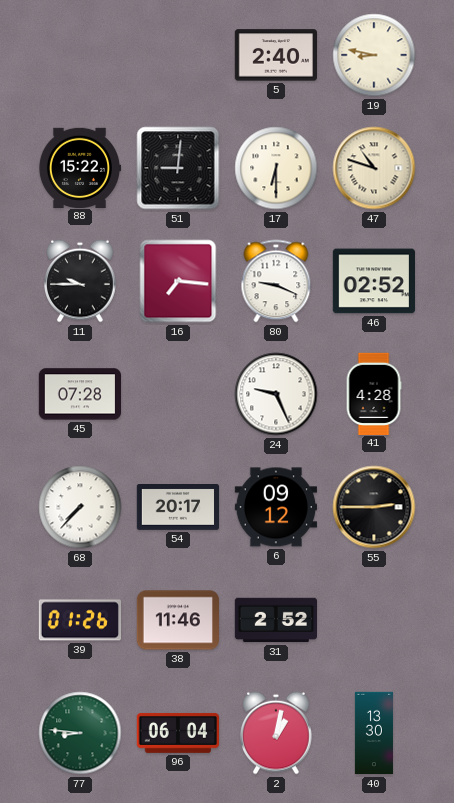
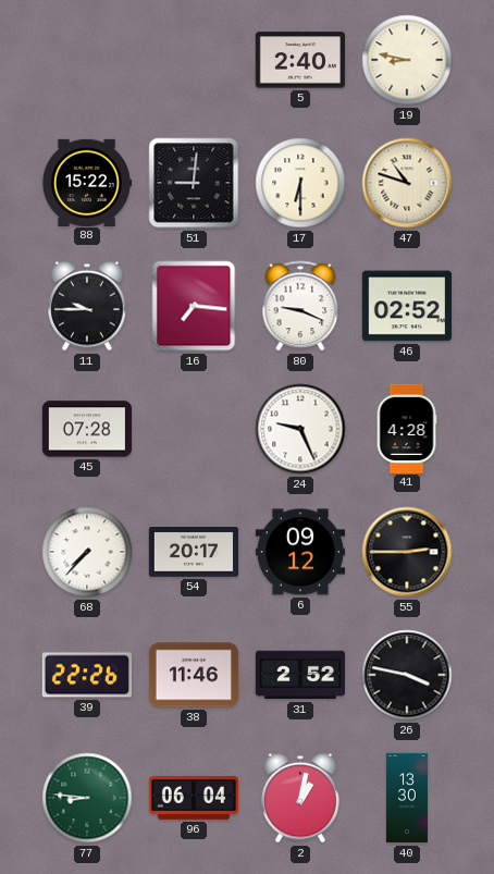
39: 01:26 -> 22:26
26: none -> 3:47
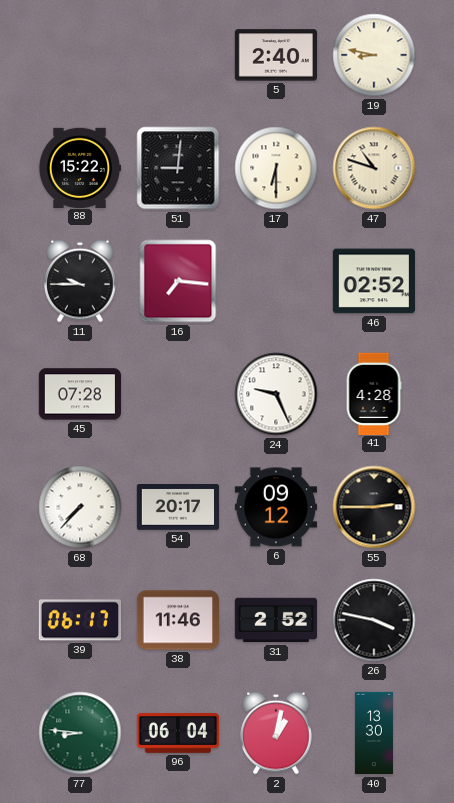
80: 9:19 -> none
39: 22:26 -> 06:17
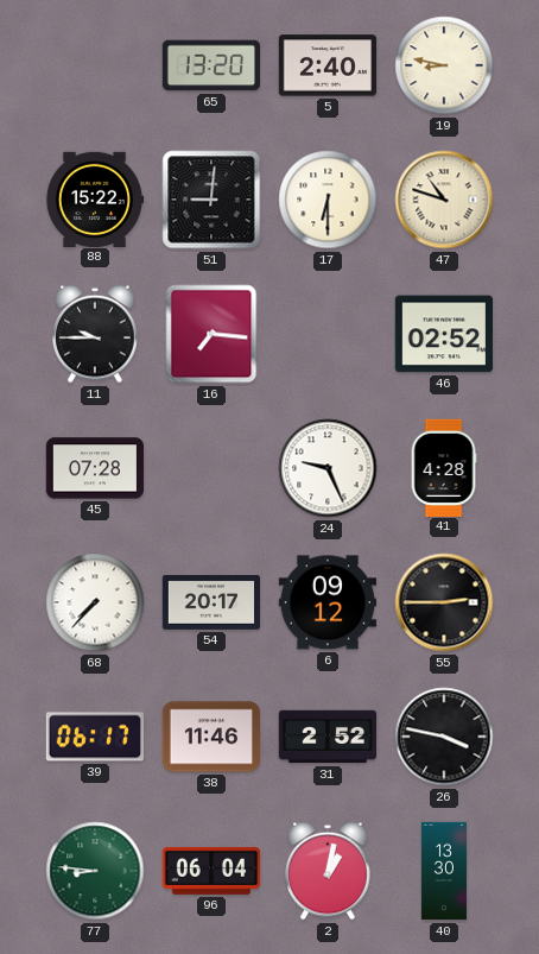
65: none -> 13:20
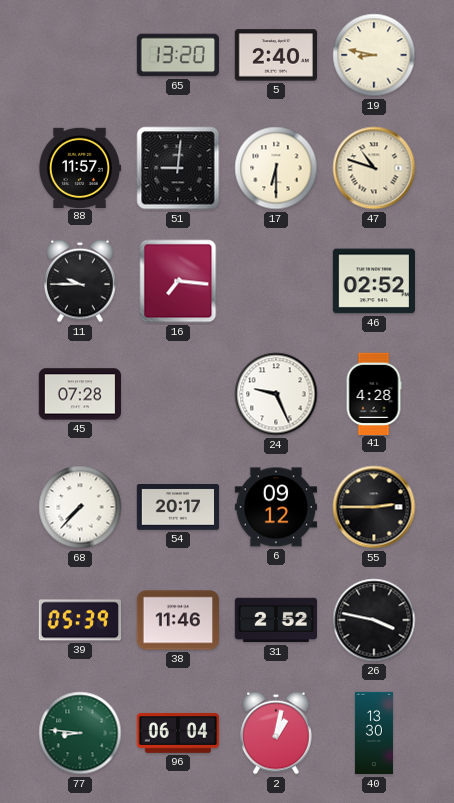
88: 15:22 -> 11:57
39: 06:17 -> 05:39
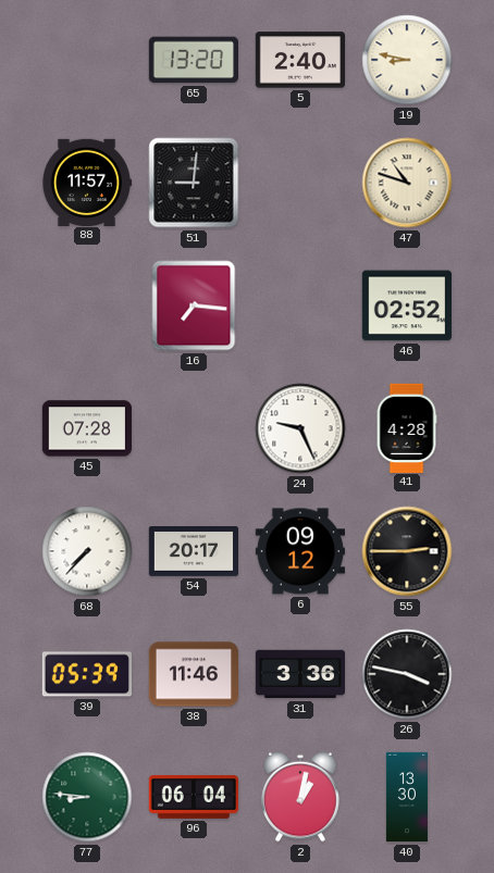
17: 6:30 -> none
11: 9:45 -> none
31: 2:52 -> 3:36
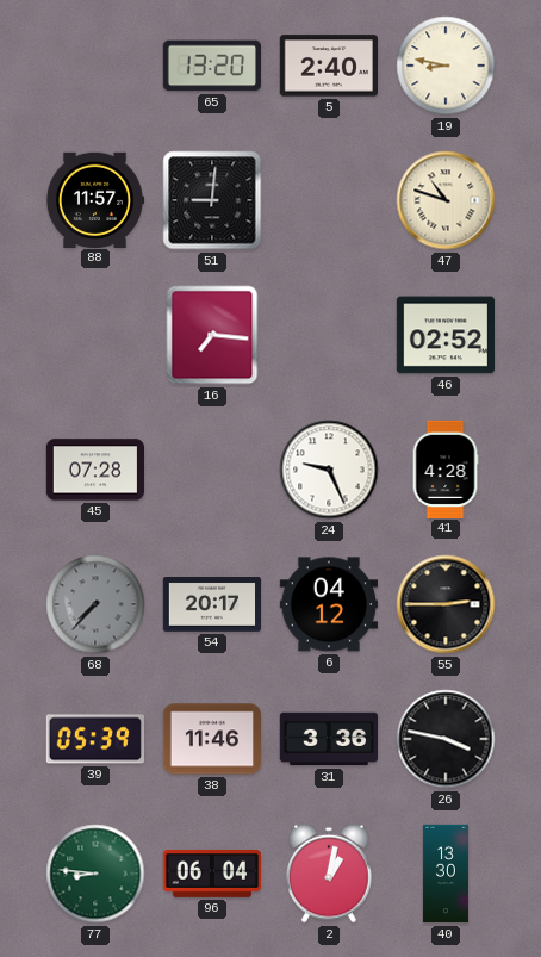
68 dial: white -> grey
6: 09:12 -> 04:12
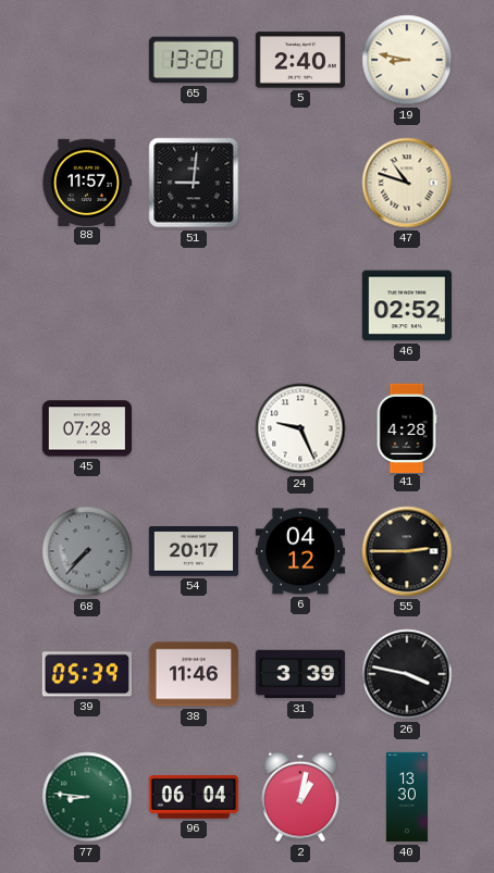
16: 7:16 -> none
31: 3:36 -> 3:39
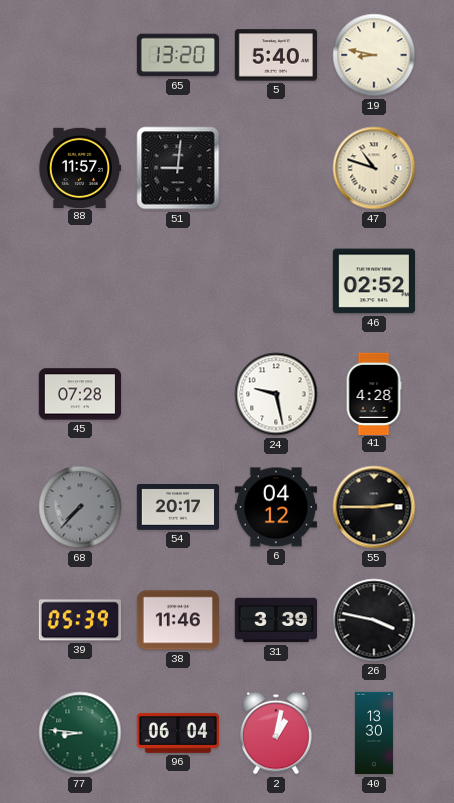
5: 2:40 -> 5:40
24: 9:26 -> 9:28
